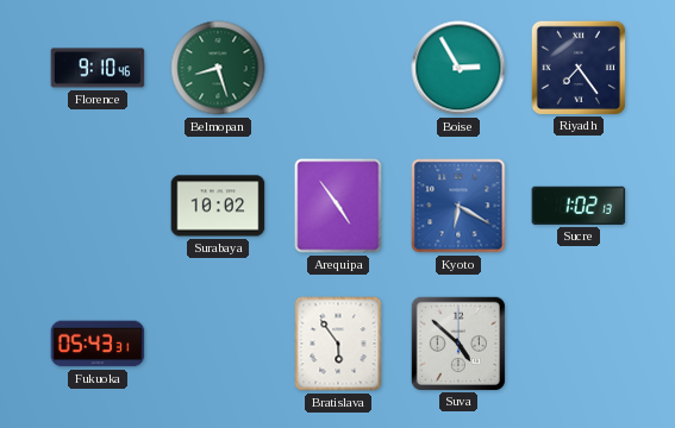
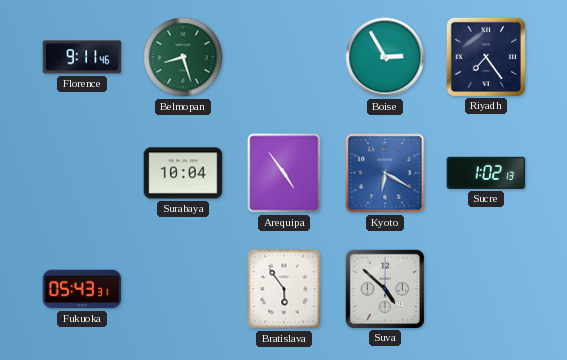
Florence: 9:10 -> 9:11
Surabaya: 10:02 -> 10:04
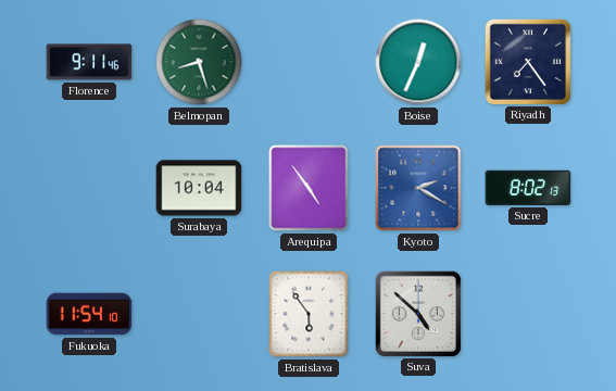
Boise: 2:55 -> 12:34
Kyoto: 6:20 -> 2:20
Sucre: 1:02 -> 8:02
Fukuoka: 05:43 -> 11:54
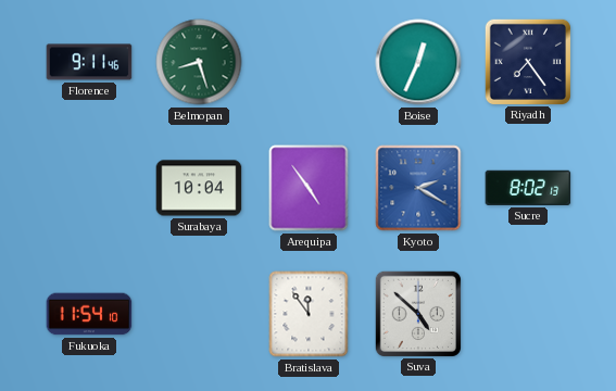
Bratislava: 5:54 -> 11:54
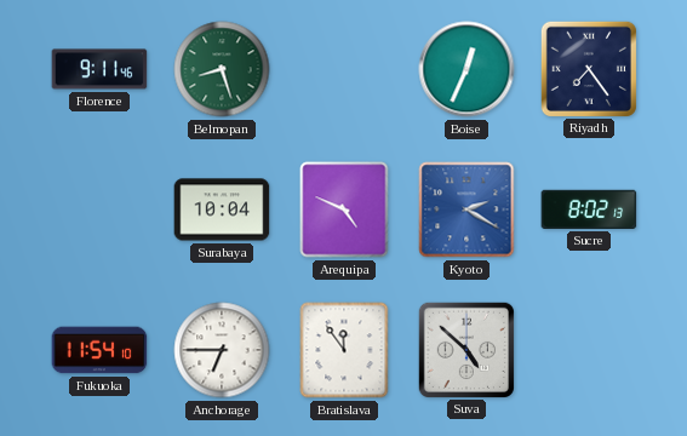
Arequipa: 4:54 -> 4:49
Anchorage: none -> 6:45
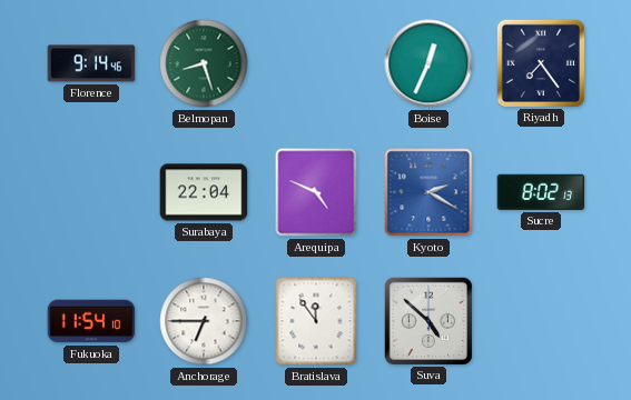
Florence: 9:11 -> 9:14
Surabaya: 10:04 -> 22:04
